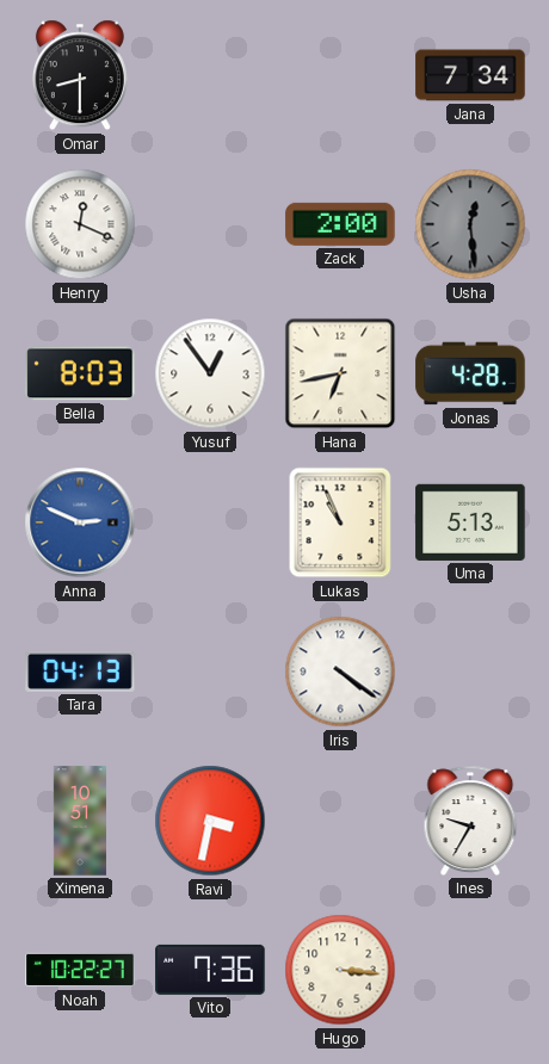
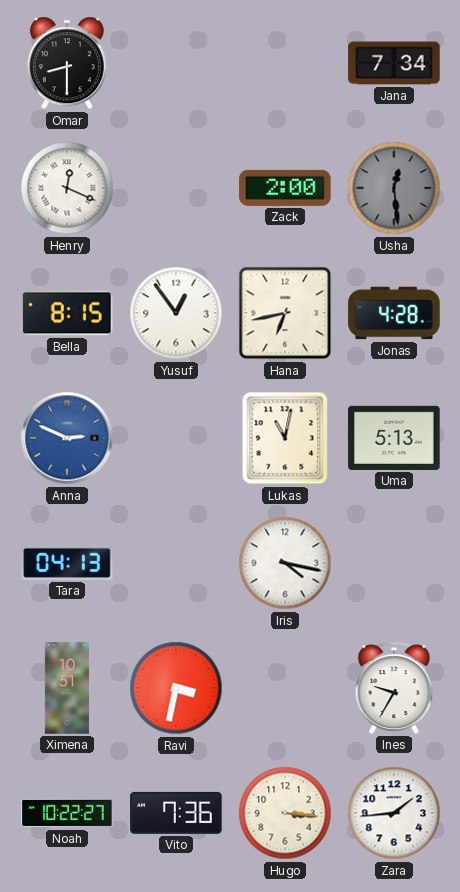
Bella: 8:03 -> 8:15
Lukas: 10:56 -> 11:02
Iris: 4:21 -> 4:17
Zara: none -> 1:44
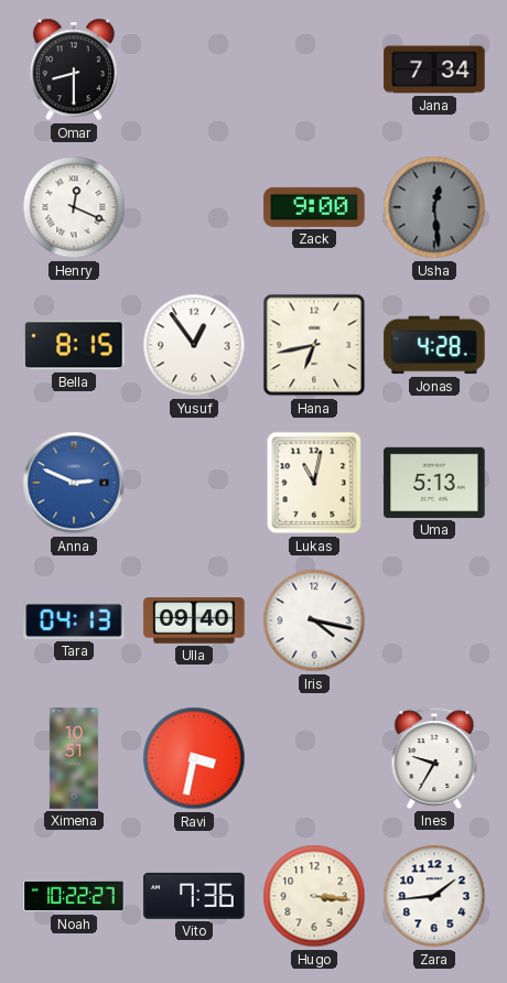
Zack: 2:00 -> 9:00
Ulla: none -> 09:40
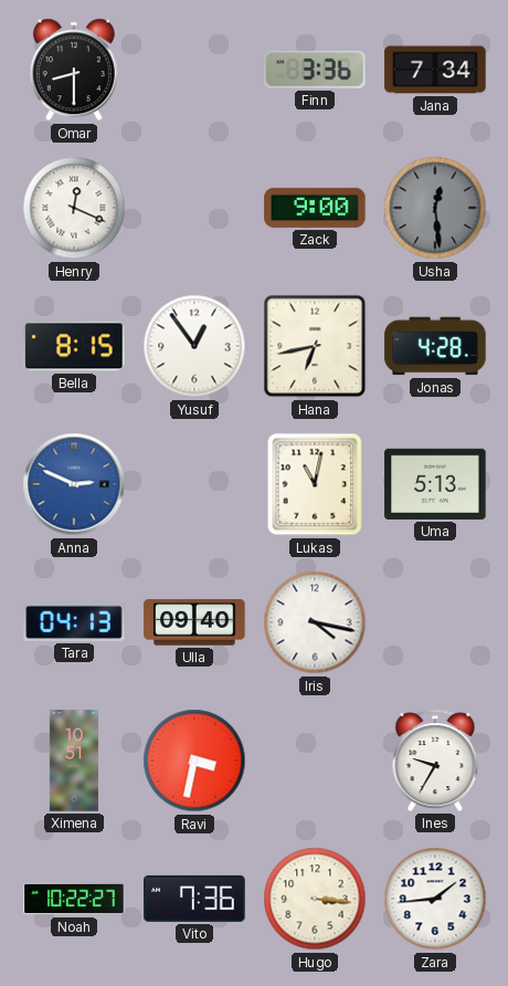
Finn: none -> 3:36
